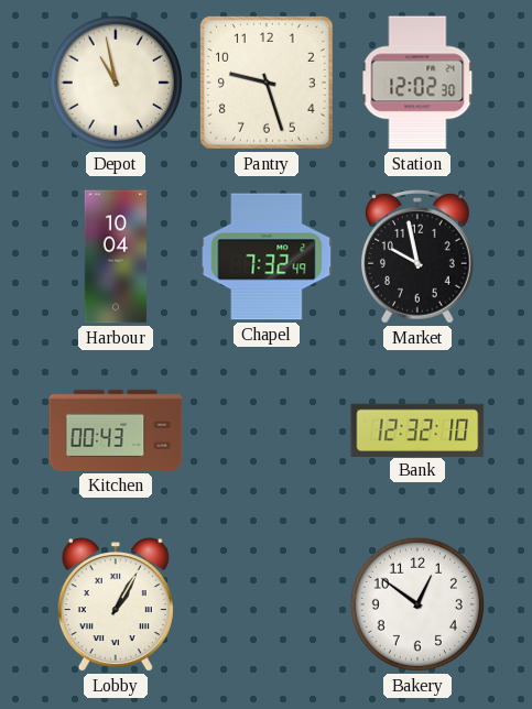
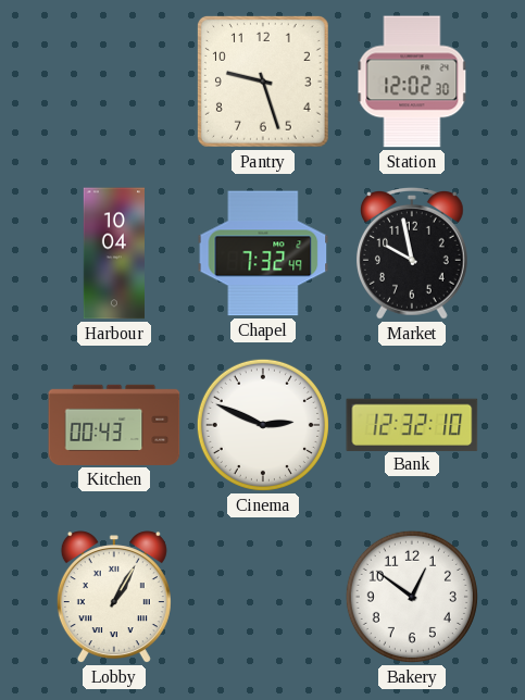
Depot: 10:58 -> none
Cinema: none -> 2:49
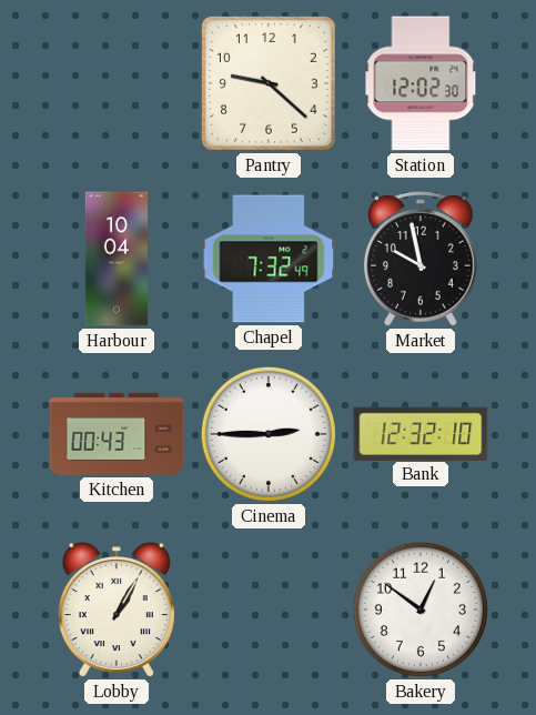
Pantry: 9:27 -> 9:22
Cinema: 2:49 -> 2:45
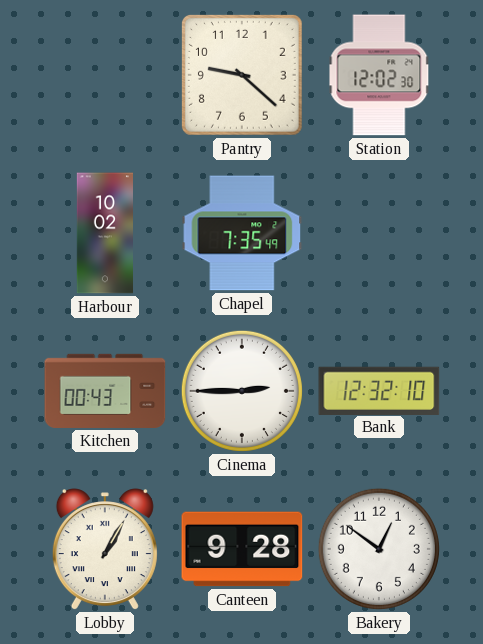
Harbour: 10:04 -> 10:02
Chapel: 7:32 -> 7:35
Market: 9:58 -> none
Canteen: none -> 9:28
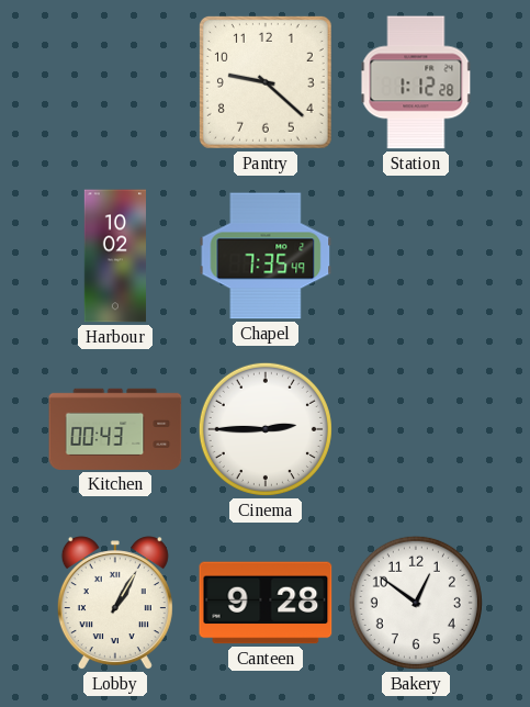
Station: 12:02 -> 1:12
Bank: 12:32 -> none
